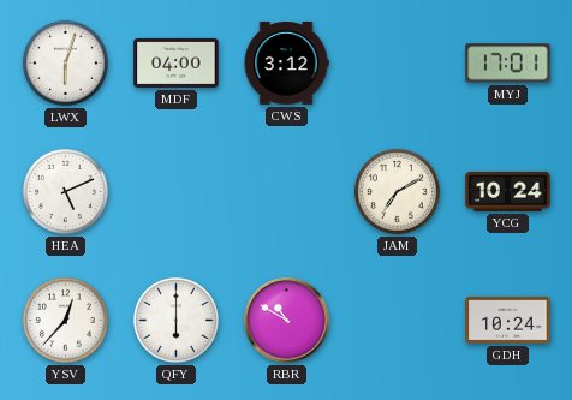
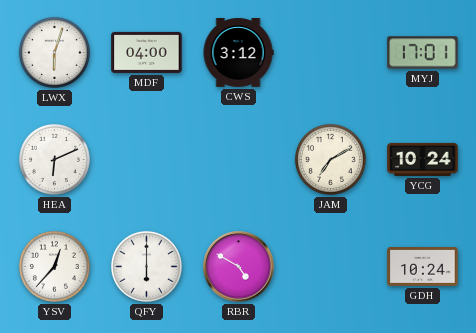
HEA: 5:11 -> 6:11
RBR: 10:50 -> 4:50
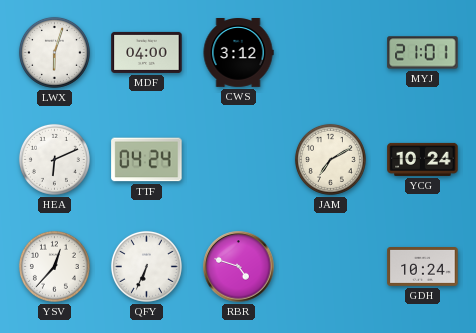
MYJ: 17:01 -> 21:01
TTF: none -> 04:24
QFY: 6:00 -> 6:34
RBR: 4:50 -> 4:48
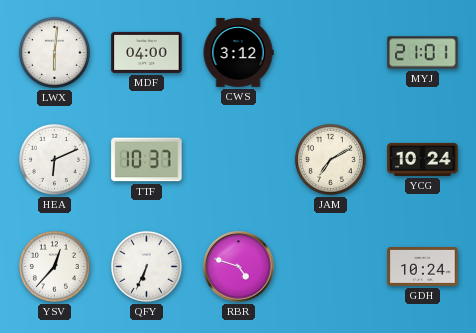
LWX: 6:03 -> 6:01
TTF: 04:24 -> 10:37
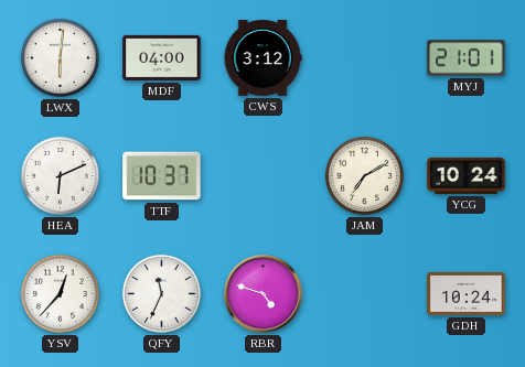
QFY: 6:34 -> 11:34
